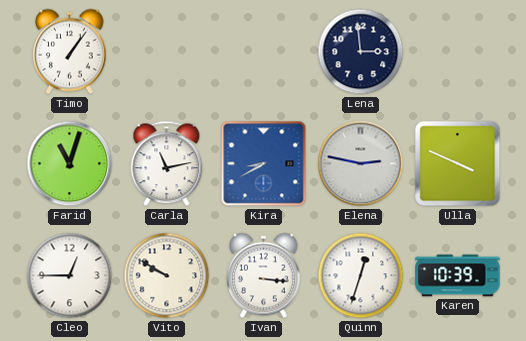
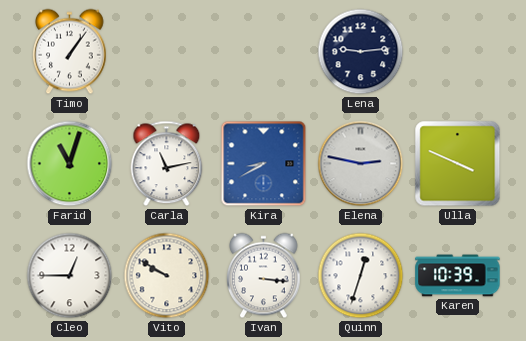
Lena: 2:59 -> 9:14
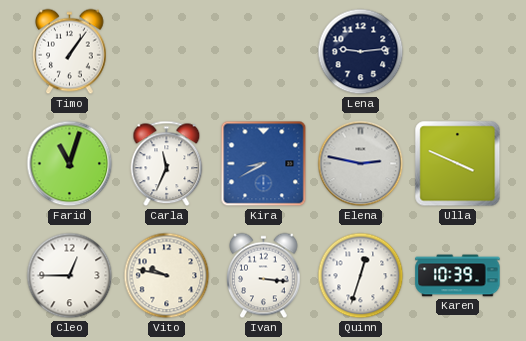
Carla: 11:13 -> 11:34
Vito: 9:50 -> 9:47
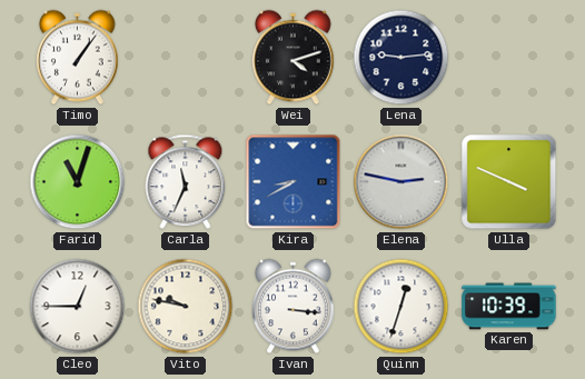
Wei: none -> 4:12
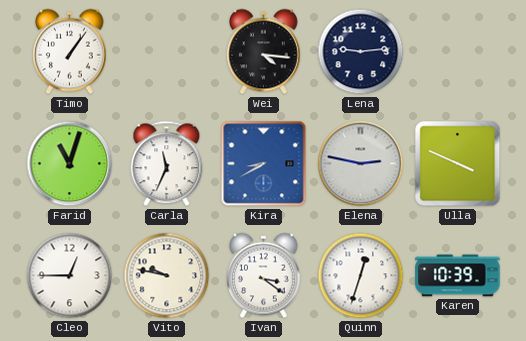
Wei: 4:12 -> 4:16
Ivan: 3:16 -> 3:21
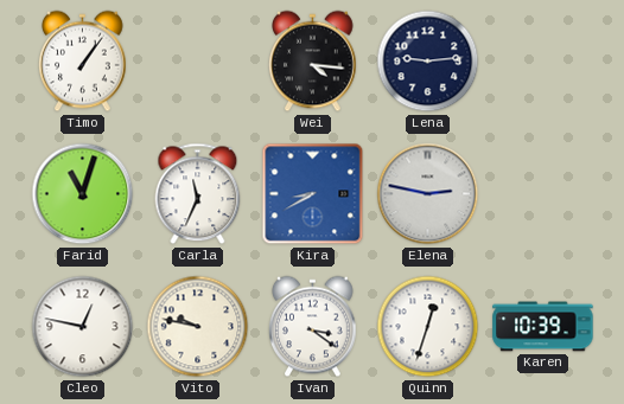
Ulla: 3:49 -> none
Cleo: 12:45 -> 12:47
